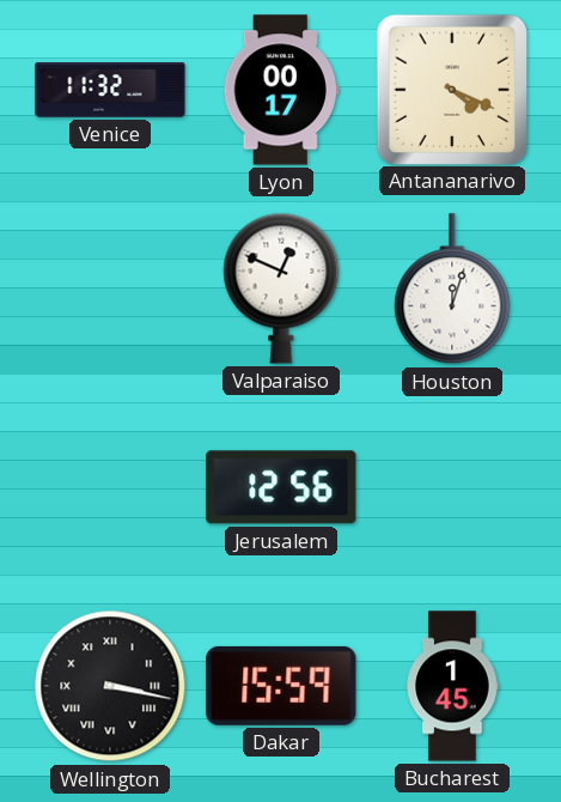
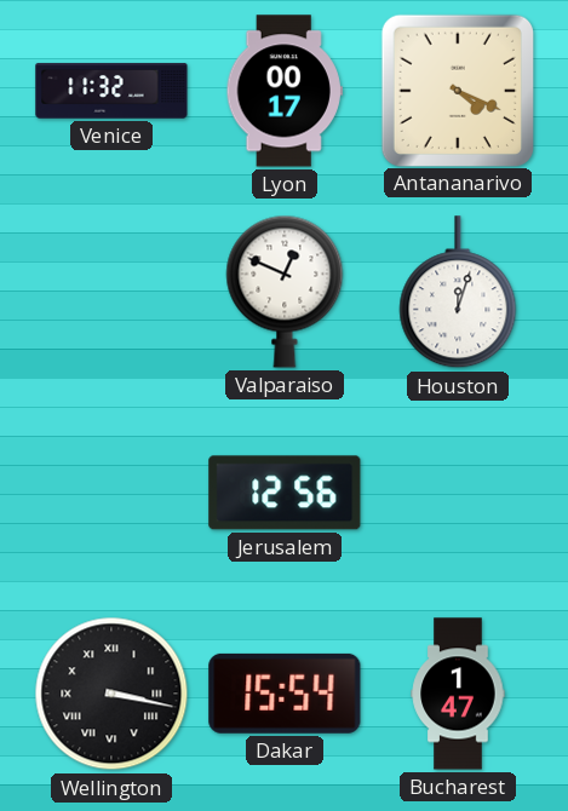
Dakar: 15:59 -> 15:54
Bucharest: 1:45 -> 1:47
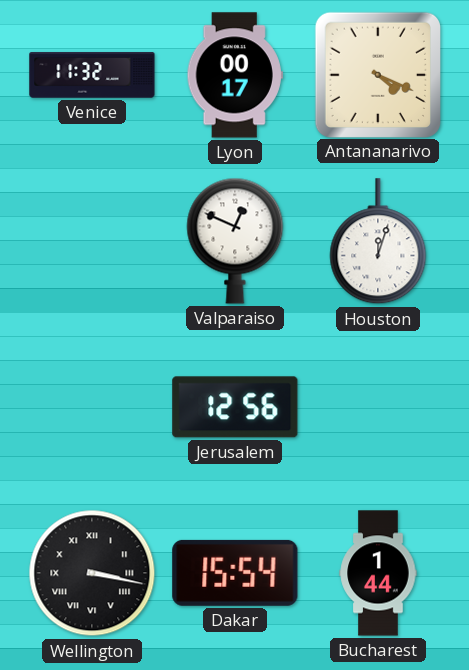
Bucharest: 1:47 -> 1:44
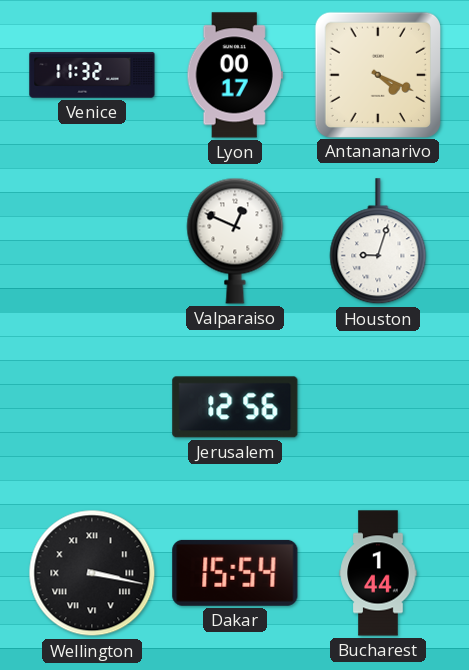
Houston: 12:03 -> 9:03
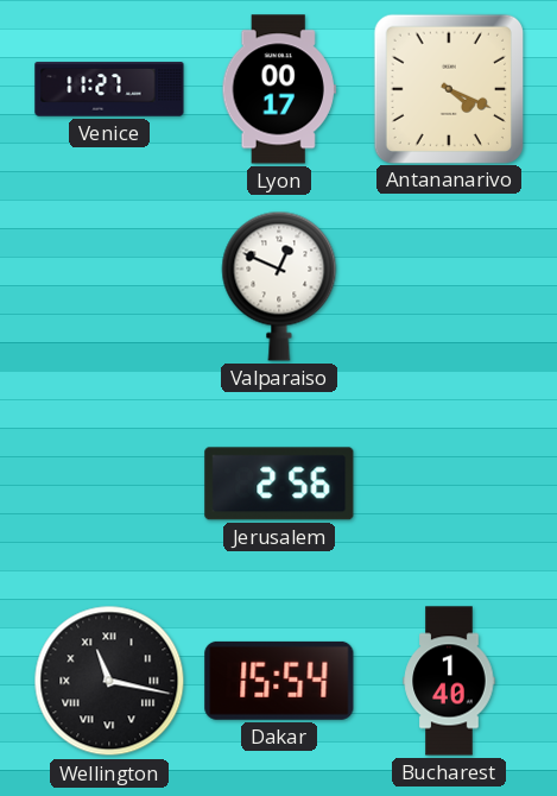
Venice: 11:32 -> 11:27
Houston: 9:03 -> none
Jerusalem: 12:56 -> 2:56
Wellington: 3:17 -> 11:17
Bucharest: 1:44 -> 1:40
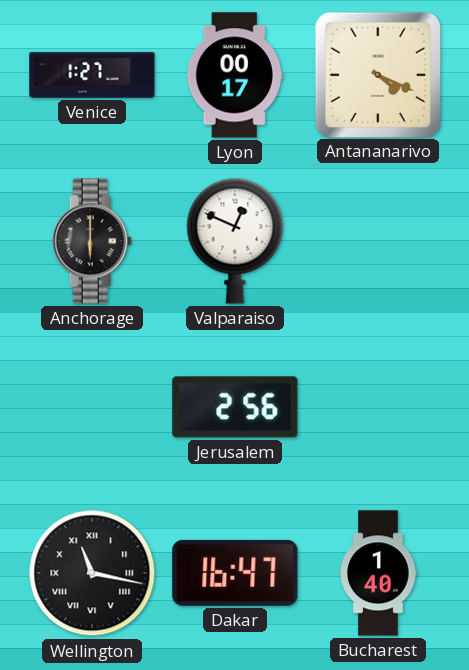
Venice: 11:27 -> 1:27
Anchorage: none -> 6:00
Dakar: 15:54 -> 16:47
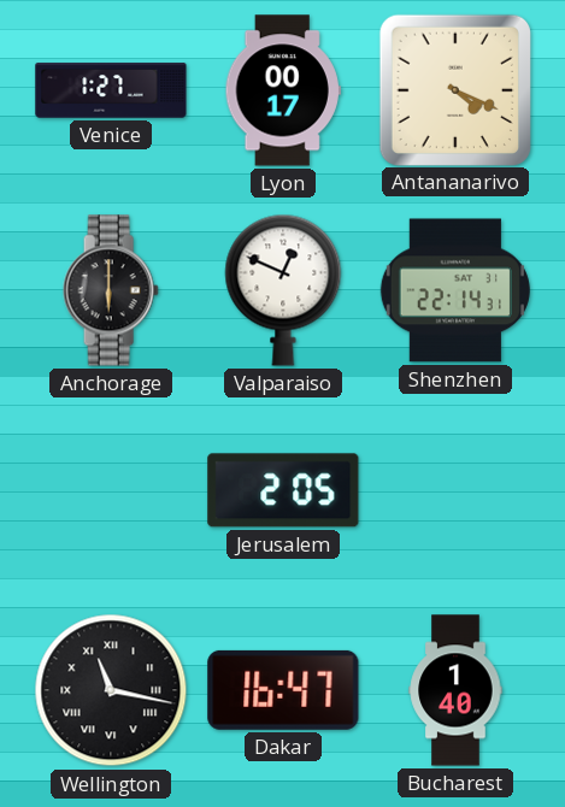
Shenzhen: none -> 22:14
Jerusalem: 2:56 -> 2:05
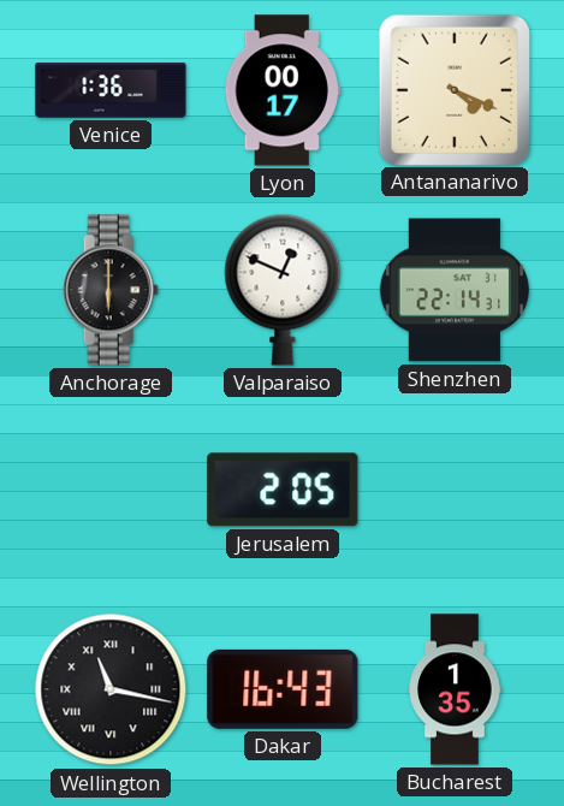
Venice: 1:27 -> 1:36
Dakar: 16:47 -> 16:43
Bucharest: 1:40 -> 1:35
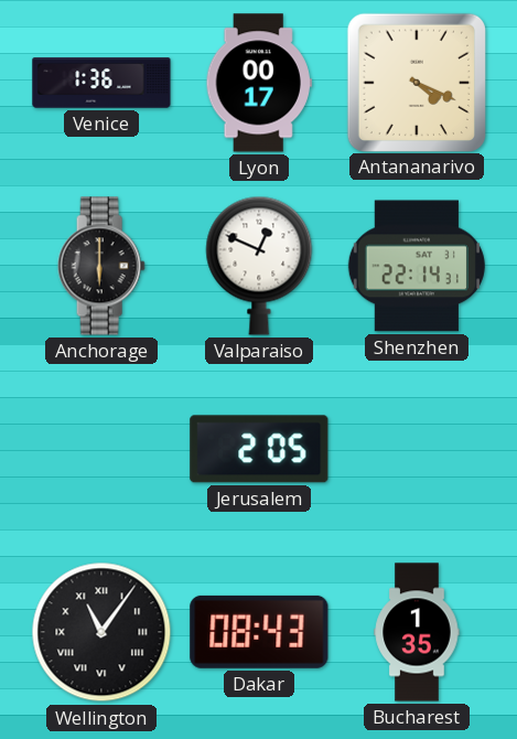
Wellington: 11:17 -> 11:06
Dakar: 16:43 -> 08:43
